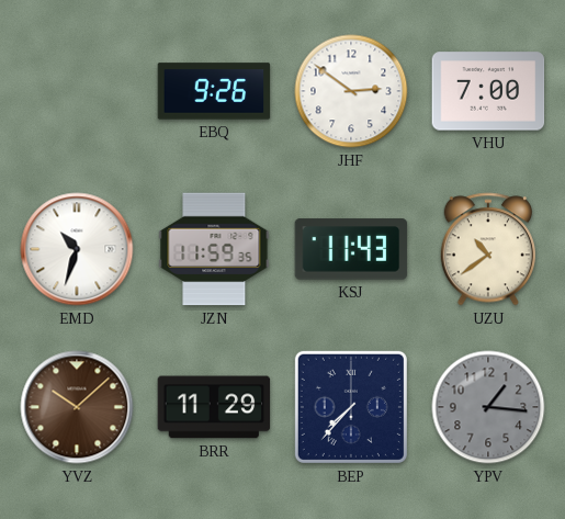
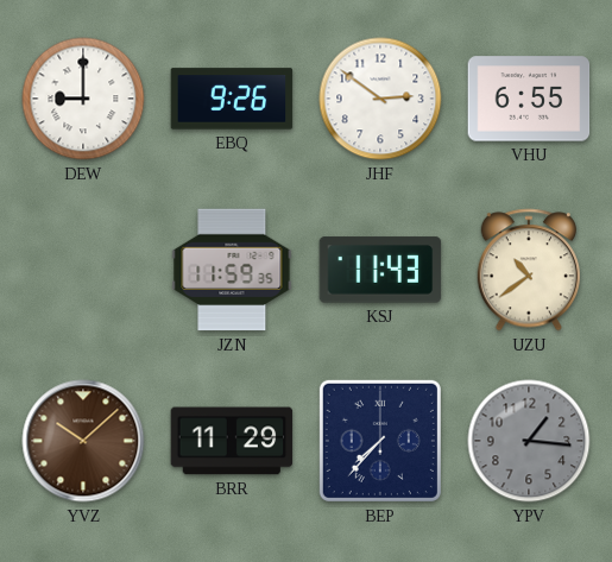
DEW: none -> 9:00
VHU: 7:00 -> 6:55
EMD: 10:33 -> none
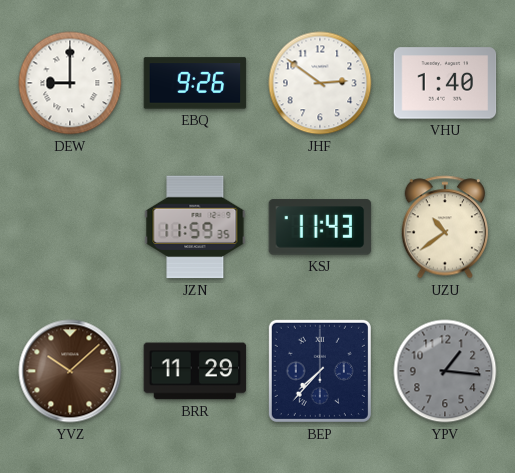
VHU: 6:55 -> 1:40
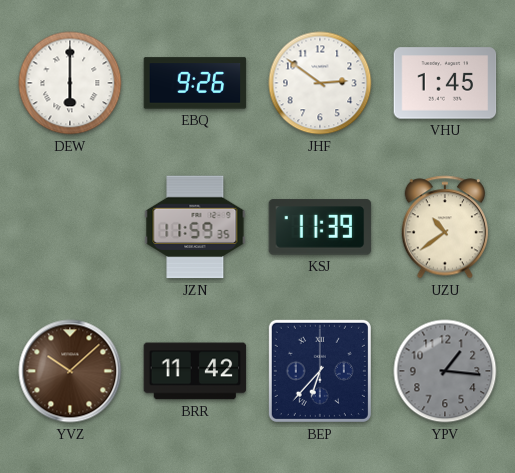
DEW: 9:00 -> 6:00
VHU: 1:40 -> 1:45
KSJ: 11:43 -> 11:39
BRR: 11:29 -> 11:42
BEP: 7:37 -> 6:37
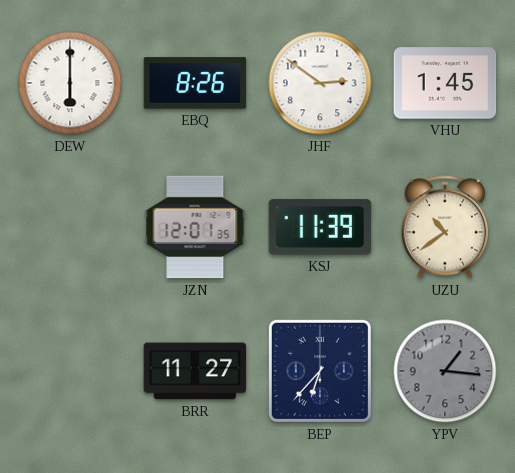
EBQ: 9:26 -> 8:26
JZN: 11:59 -> 12:01
YVZ: 10:08 -> none
BRR: 11:42 -> 11:27
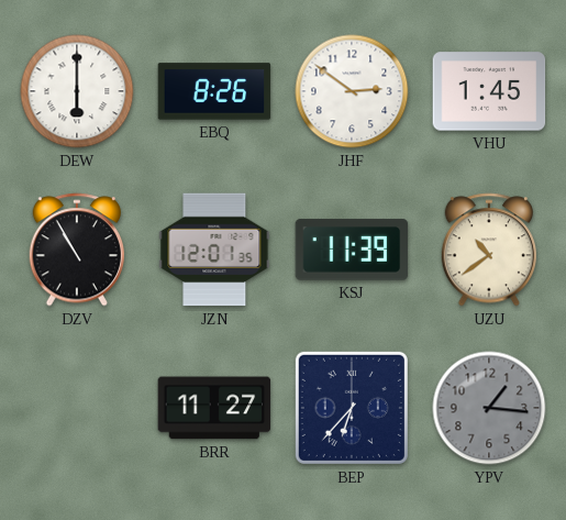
DZV: none -> 10:55
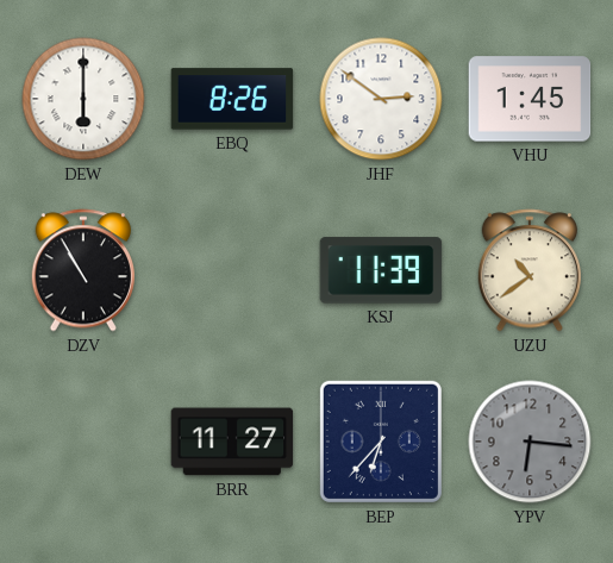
JZN: 12:01 -> none
YPV: 1:16 -> 6:16
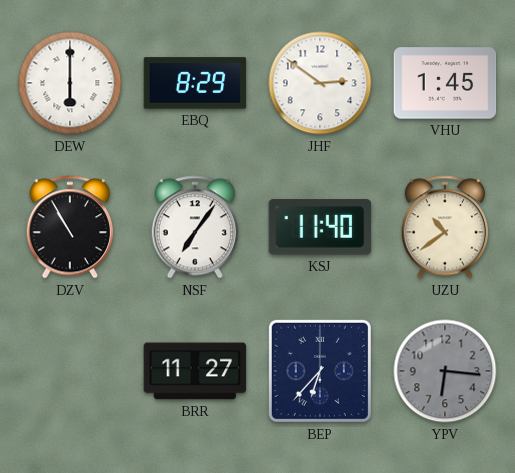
EBQ: 8:26 -> 8:29
NSF: none -> 7:06
KSJ: 11:39 -> 11:40
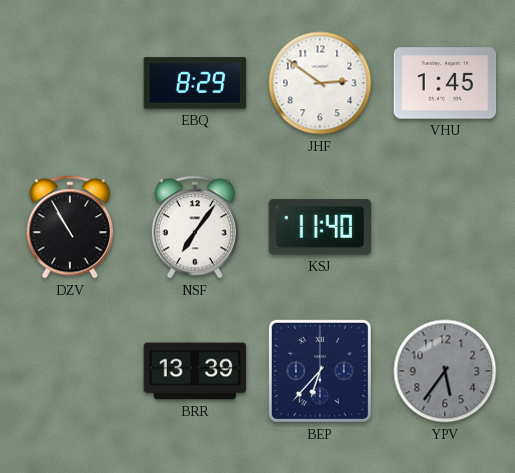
DEW: 6:00 -> none
UZU: 10:39 -> none
BRR: 11:27 -> 13:39
YPV: 6:16 -> 5:36
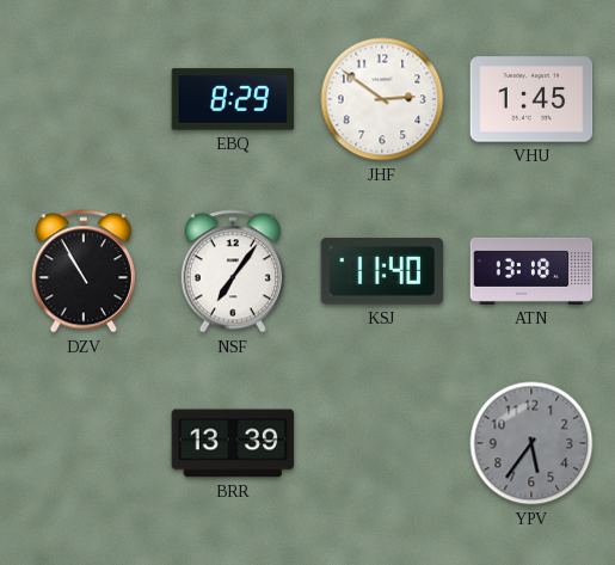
ATN: none -> 13:18
BEP: 6:37 -> none
